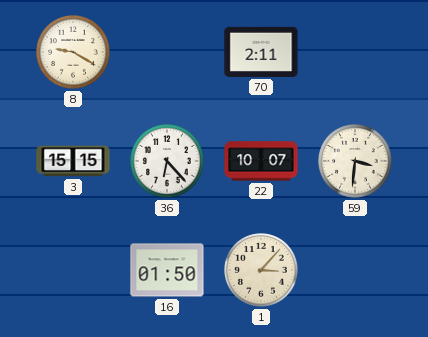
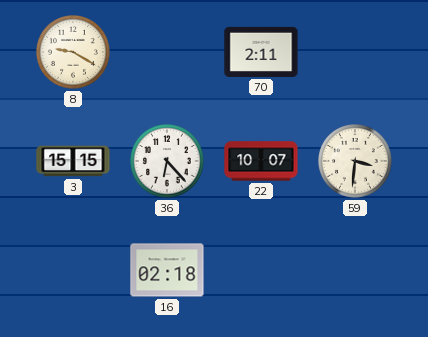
16: 01:50 -> 02:18
1: 3:07 -> none
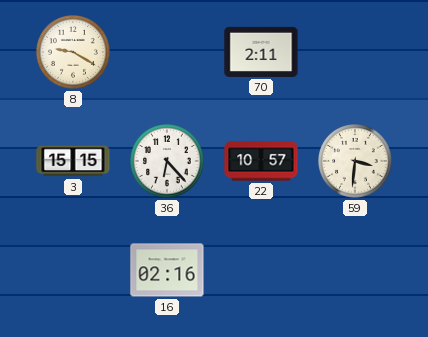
22: 10:07 -> 10:57
16: 02:18 -> 02:16
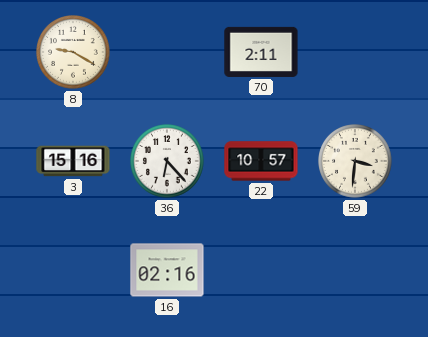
3: 15:15 -> 15:16
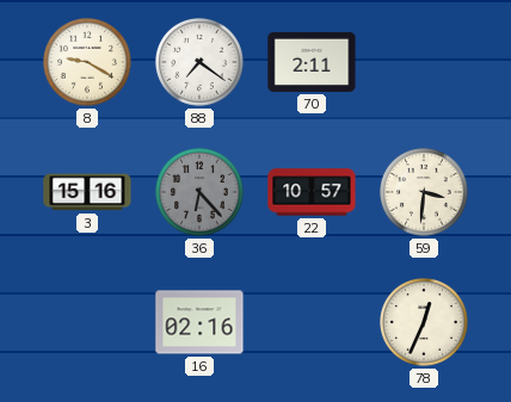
88: none -> 7:21
36 dial: white -> grey
78: none -> 12:34
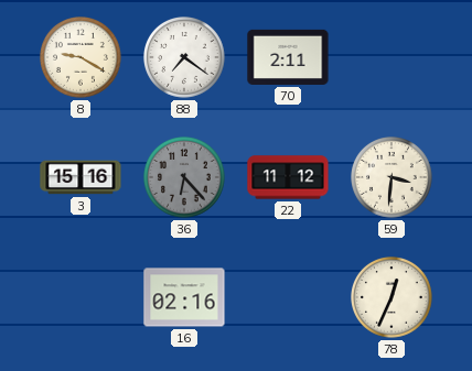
22: 10:57 -> 11:12
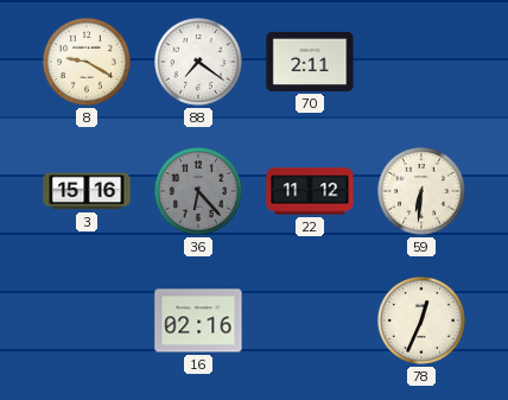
59: 3:31 -> 6:31
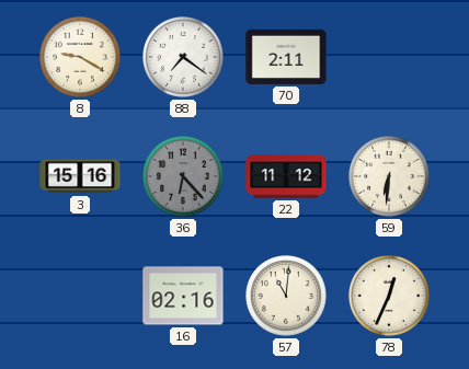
57: none -> 11:01
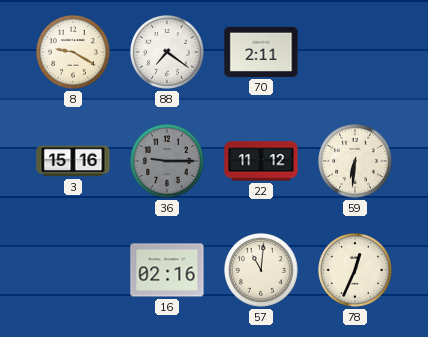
36: 6:23 -> 9:15
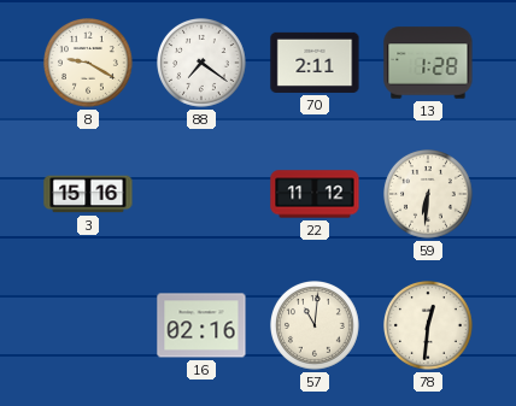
13: none -> 1:28
36: 9:15 -> none
78: 12:34 -> 12:31
